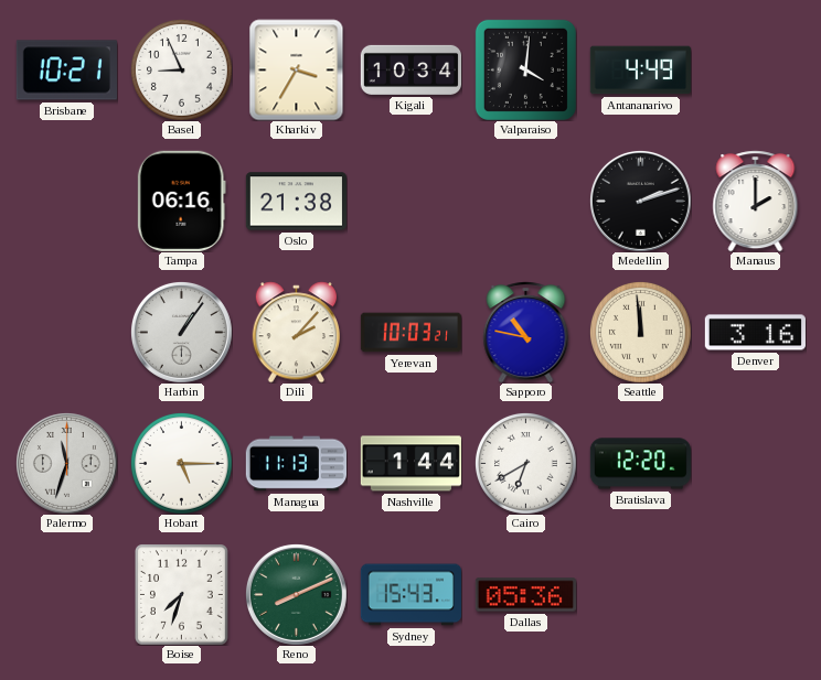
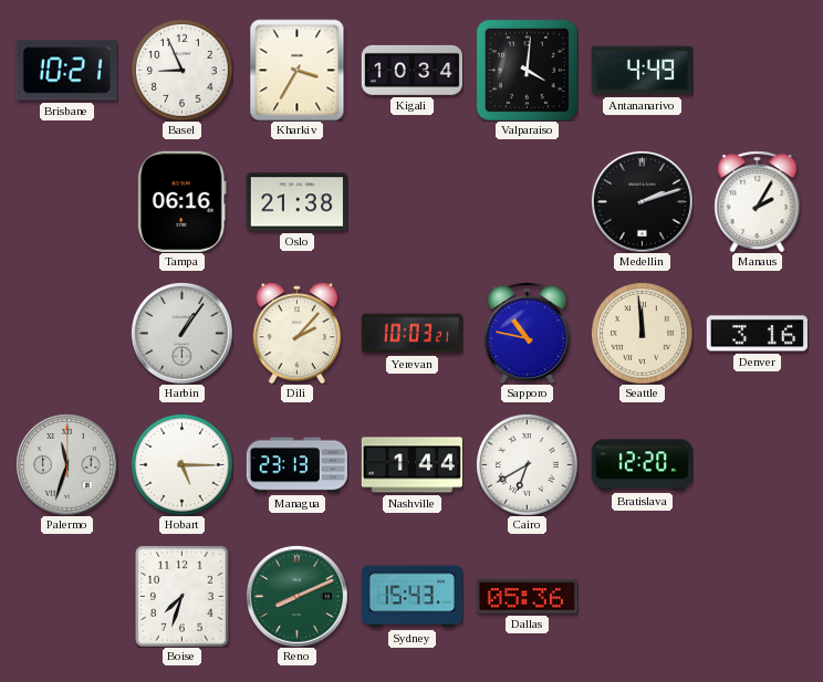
Manaus: 2:00 -> 2:05
Managua: 11:13 -> 23:13
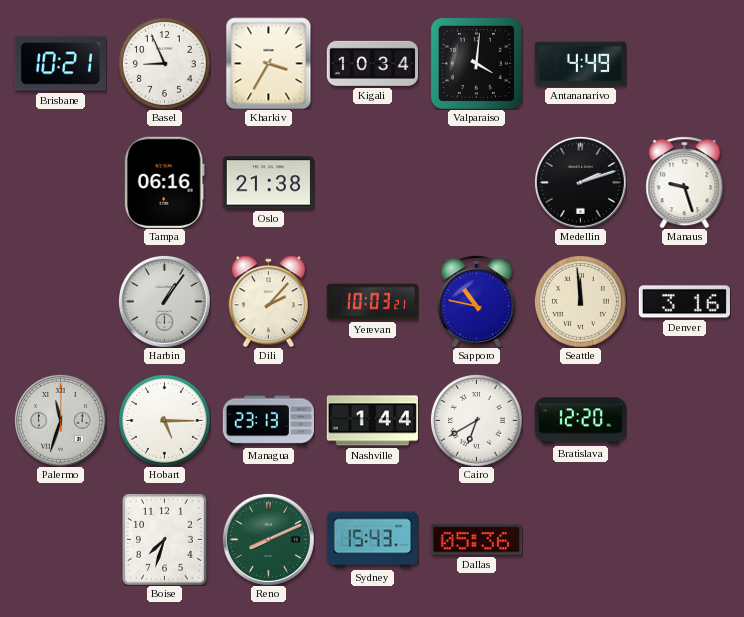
Manaus: 2:05 -> 9:27
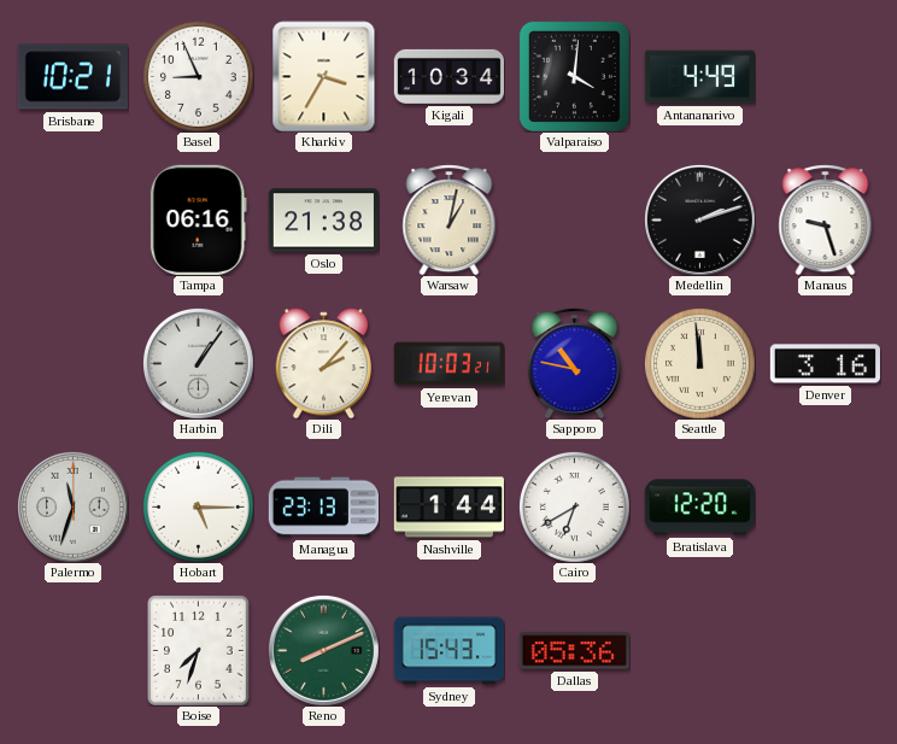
Warsaw: none -> 1:02
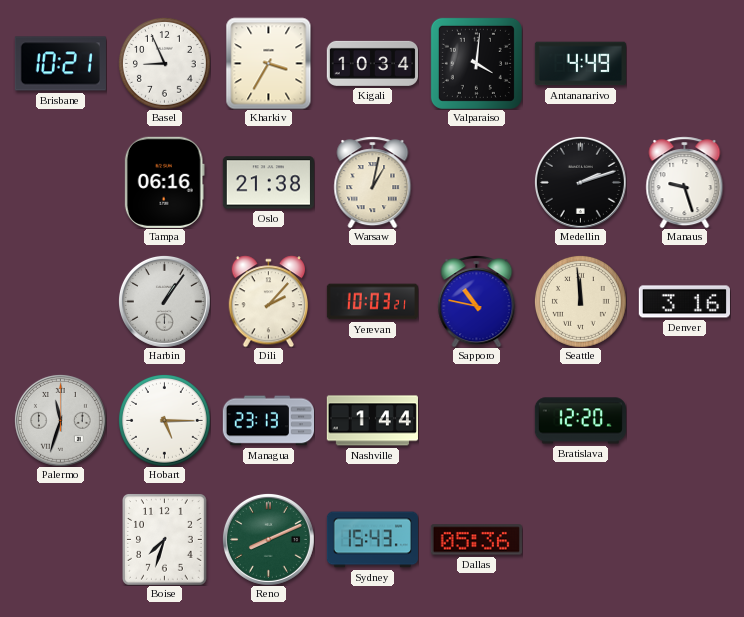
Cairo: 6:40 -> none
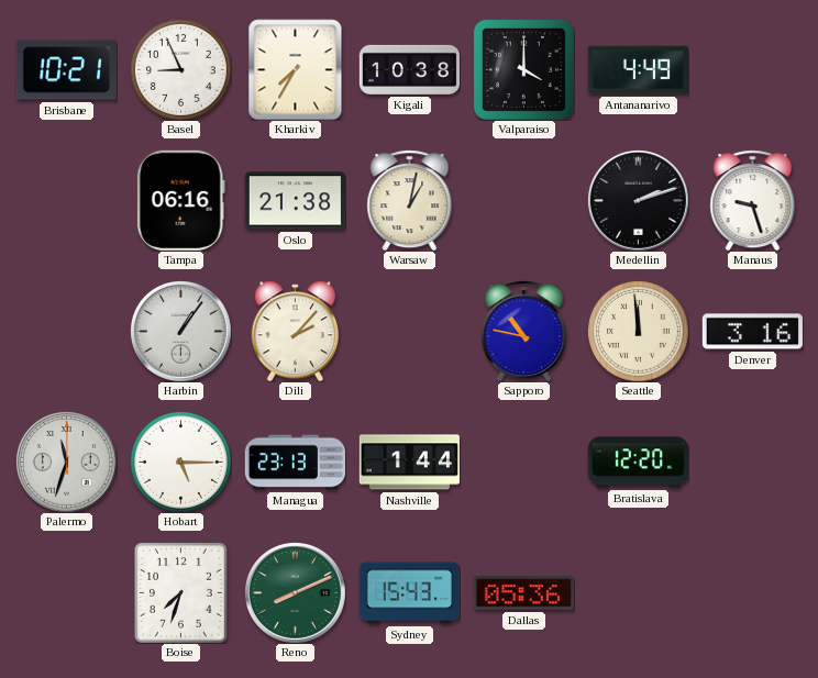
Kharkiv: 3:35 -> 7:35
Kigali: 10:34 -> 10:38
Valparaiso: 4:01 -> 4:00
Yerevan: 10:03 -> none
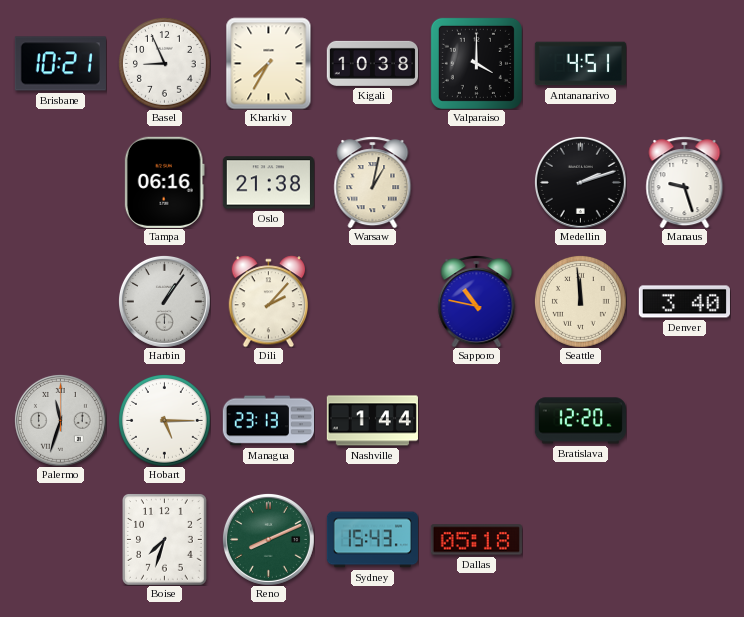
Antananarivo: 4:49 -> 4:51
Denver: 3:16 -> 3:40
Dallas: 05:36 -> 05:18
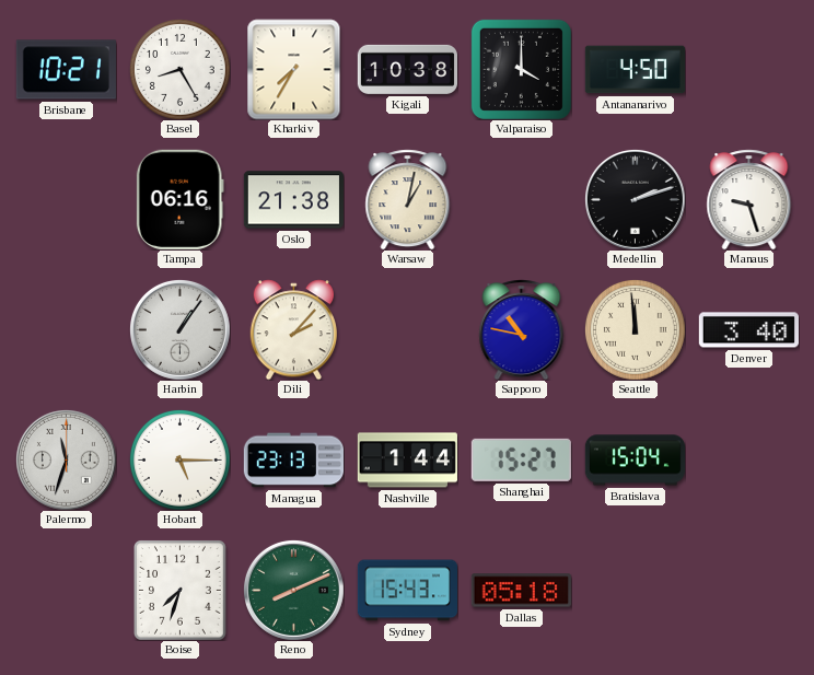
Basel: 8:56 -> 8:25
Antananarivo: 4:51 -> 4:50
Shanghai: none -> 15:27
Bratislava: 12:20 -> 15:04
